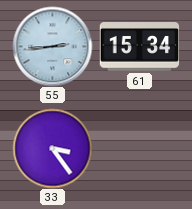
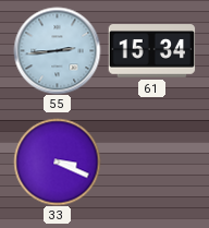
33: 3:24 -> 3:19
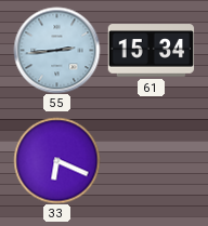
33: 3:19 -> 6:19
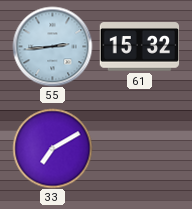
61: 15:34 -> 15:32
33: 6:19 -> 7:10
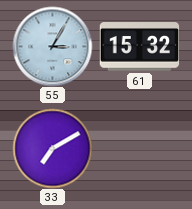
55: 2:44 -> 3:05
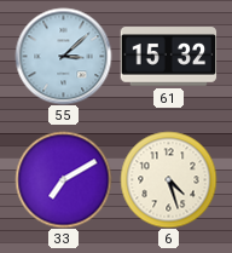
55: 3:05 -> 3:08
6: none -> 4:27
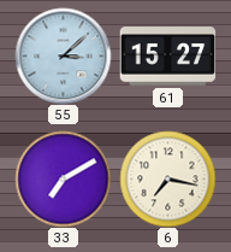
61: 15:32 -> 15:27
6: 4:27 -> 7:17
